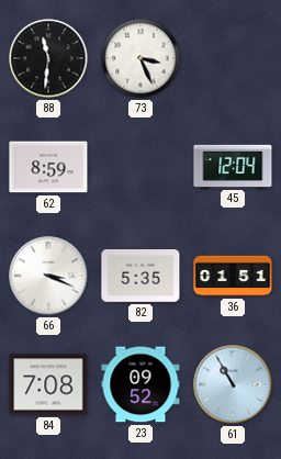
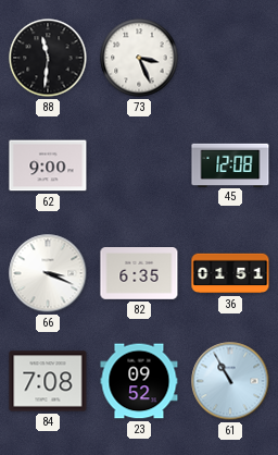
62: 8:59 -> 9:00
45: 12:04 -> 12:08
82: 5:35 -> 6:35
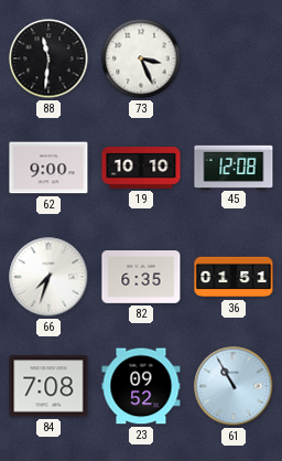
19: none -> 10:10
66: 3:19 -> 7:33
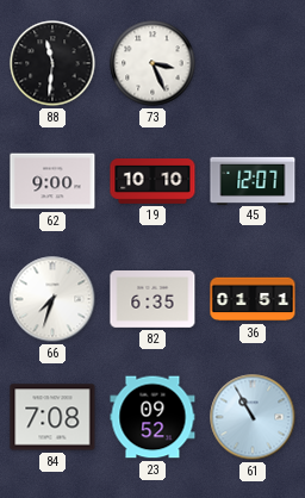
45: 12:08 -> 12:07
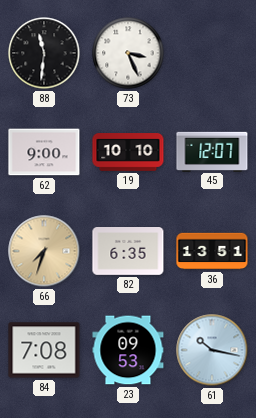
66 dial: white -> champagne
36: 01:51 -> 13:51
23: 09:52 -> 09:53
61: 10:55 -> 10:17
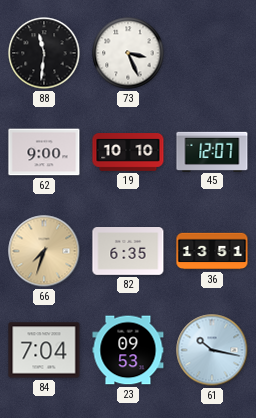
84: 7:08 -> 7:04
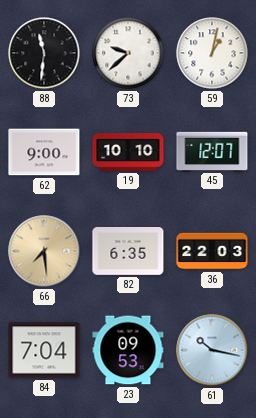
73: 3:26 -> 9:38
59: none -> 1:02
66: 7:33 -> 7:29
36: 13:51 -> 22:03
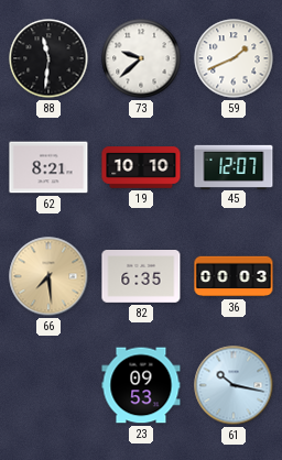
59: 1:02 -> 1:41
62: 9:00 -> 8:21
36: 22:03 -> 00:03
84: 7:04 -> none
